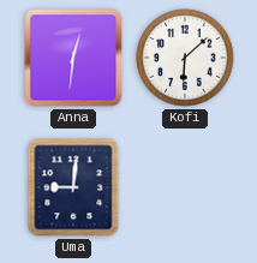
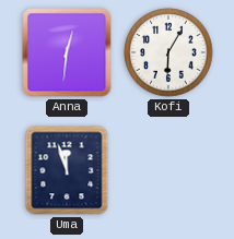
Kofi: 6:08 -> 6:05
Uma: 9:01 -> 11:57
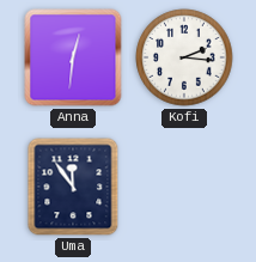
Kofi: 6:05 -> 2:16
Uma: 11:57 -> 11:54
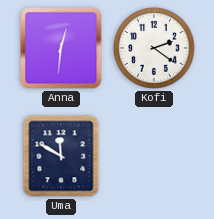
Kofi: 2:16 -> 2:21
Uma: 11:54 -> 11:50
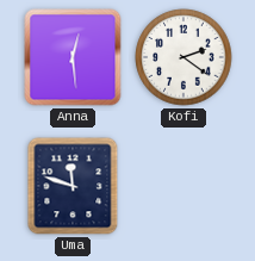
Anna: 12:31 -> 12:29
Uma: 11:50 -> 11:48
